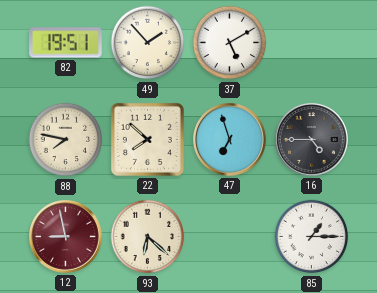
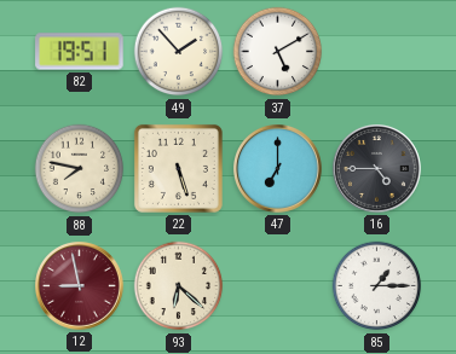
22: 7:52 -> 5:27
47: 6:57 -> 7:00
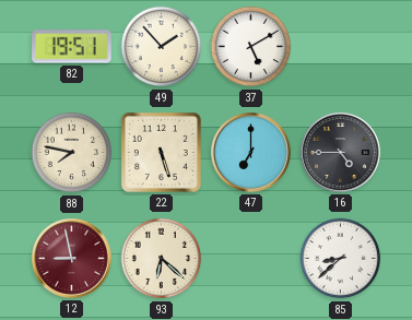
85: 1:15 -> 8:38
